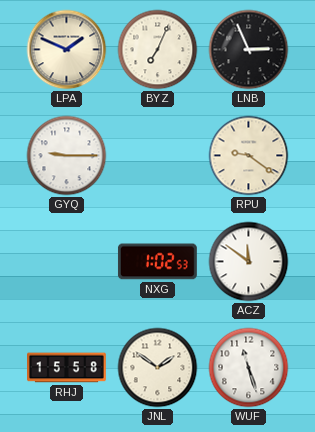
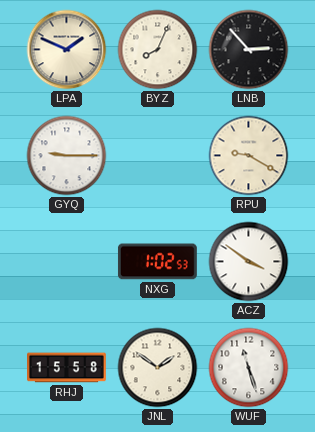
BYZ: 7:04 -> 8:04
LNB: 2:56 -> 2:53
RPU: 9:21 -> 9:20
ACZ: 11:51 -> 3:51
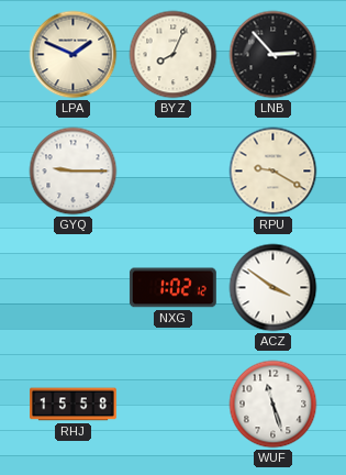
NXG: 1:02:53 -> 1:02:12
JNL: 1:51 -> none
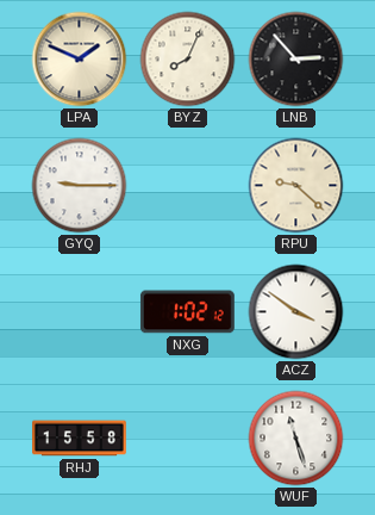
RPU: 9:20 -> 9:22
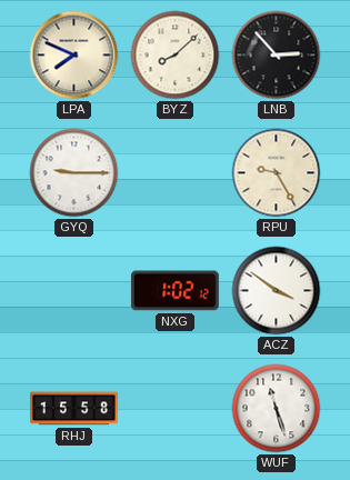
LPA: 1:49 -> 7:49
BYZ: 8:04 -> 8:08
RPU: 9:22 -> 9:25
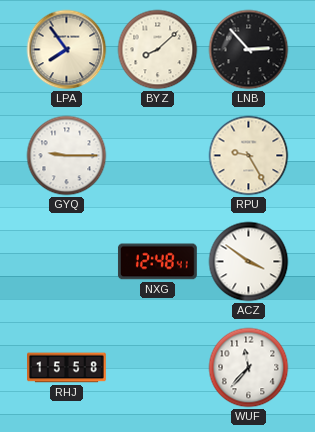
LPA: 7:49 -> 7:54
NXG: 1:02 -> 12:48
WUF: 11:27 -> 11:37
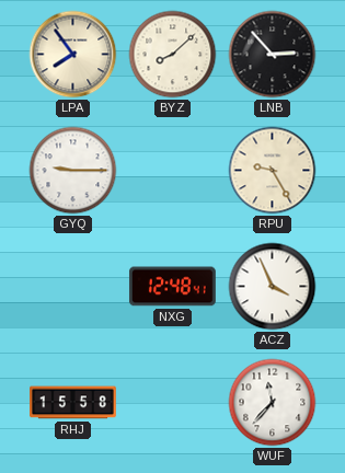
ACZ: 3:51 -> 3:56
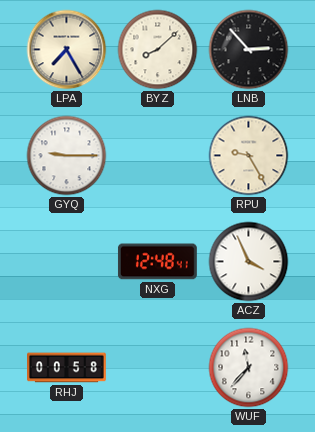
LPA: 7:54 -> 7:25
RHJ: 15:58 -> 00:58
